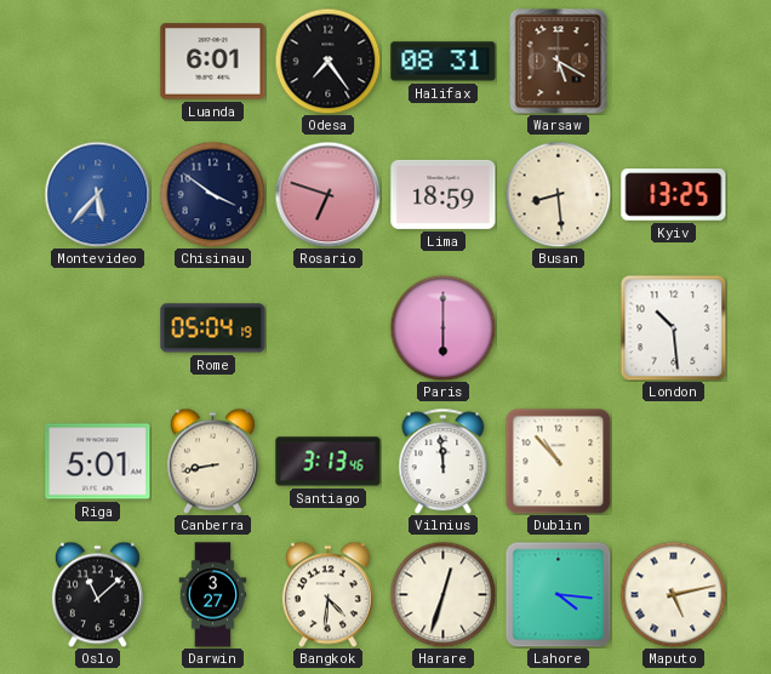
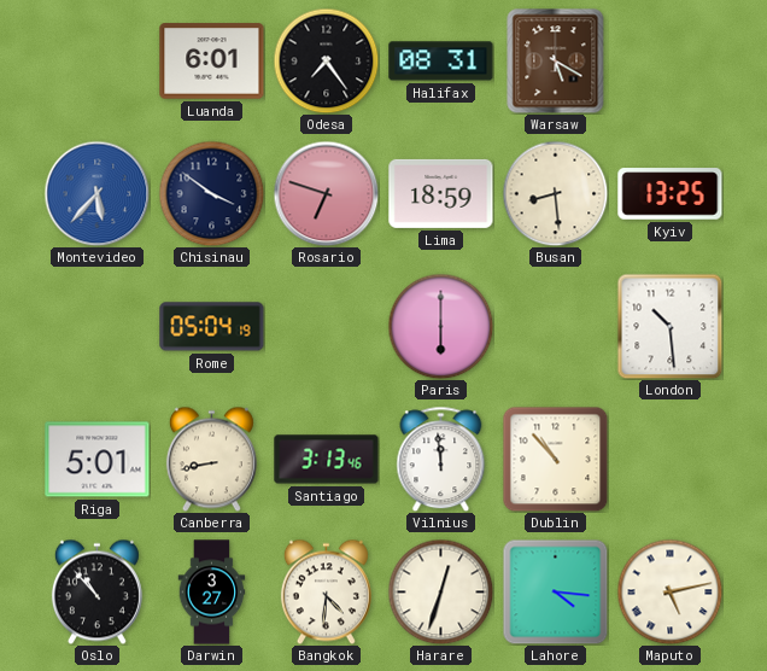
Oslo: 11:08 -> 10:53
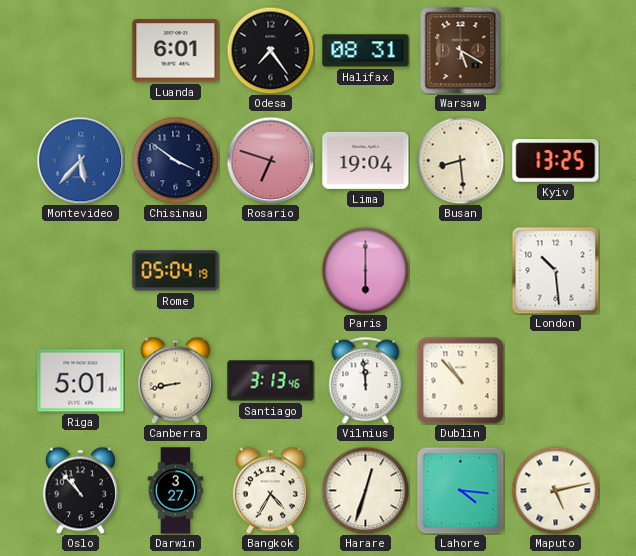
Lima: 18:59 -> 19:04
Bangkok: 4:31 -> 4:35
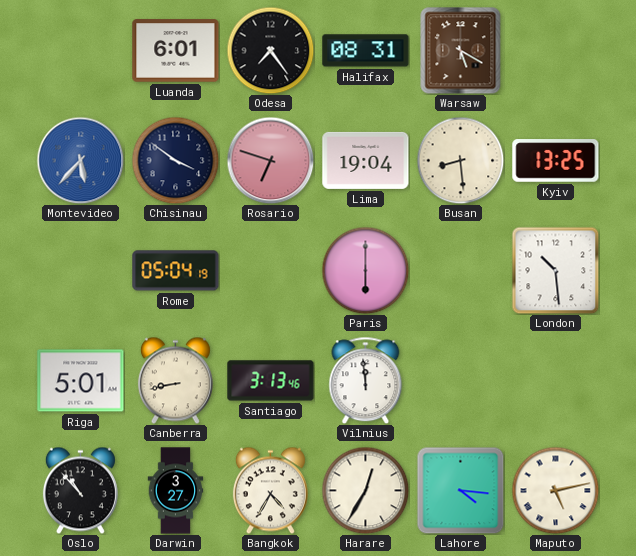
Dublin: 10:53 -> none
Harare: 12:33 -> 12:35
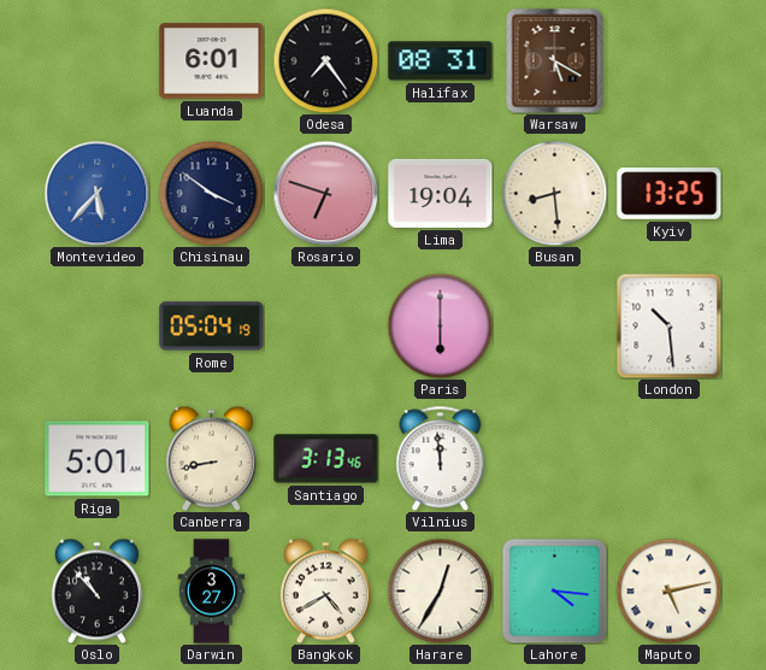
Bangkok: 4:35 -> 4:40
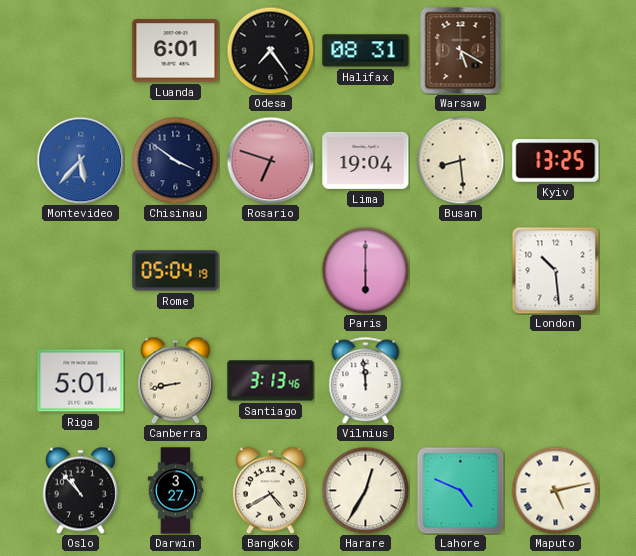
Lahore: 4:16 -> 4:49
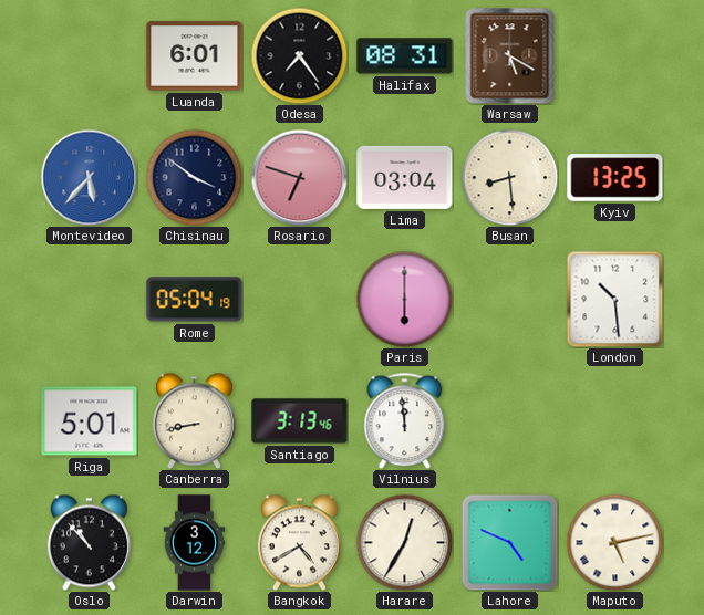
Lima: 19:04 -> 03:04
Darwin: 3:27 -> 3:12
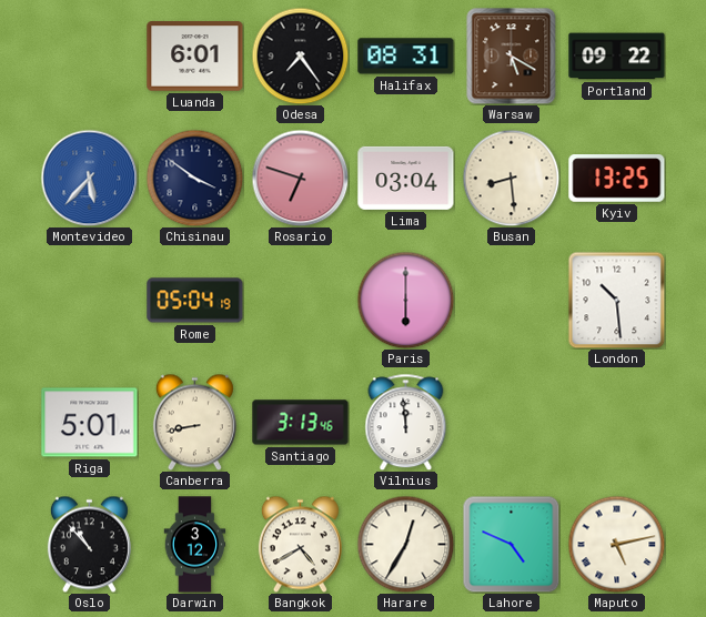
Portland: none -> 09:22
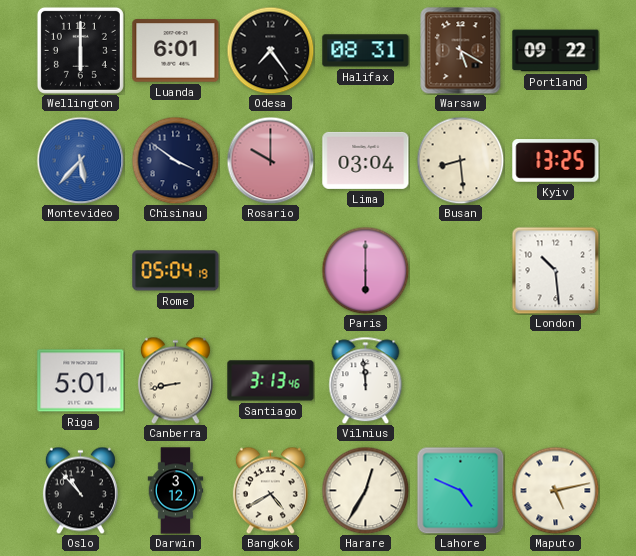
Wellington: none -> 6:00
Rosario: 6:48 -> 10:00
